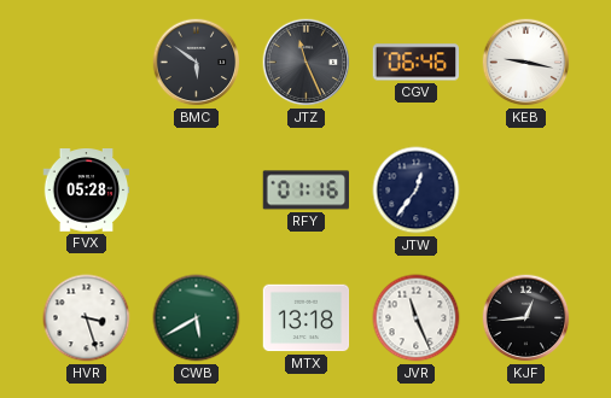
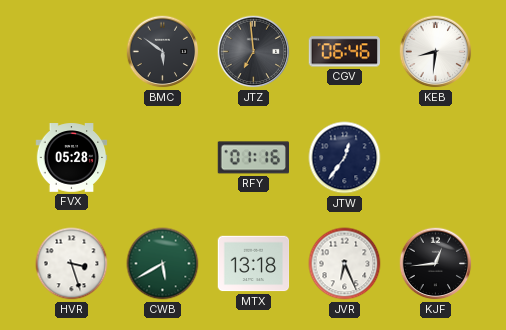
JTZ: 11:26 -> 6:59
KEB: 9:17 -> 8:31
JVR: 11:26 -> 6:26
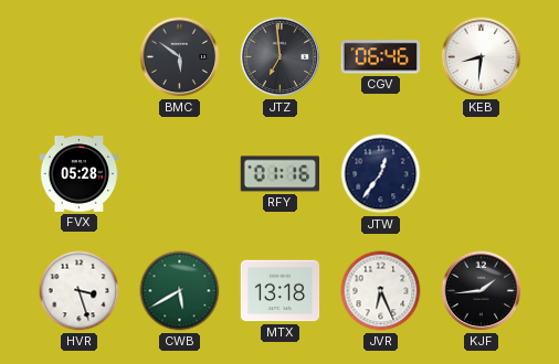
KJF: 12:44 -> 1:44
